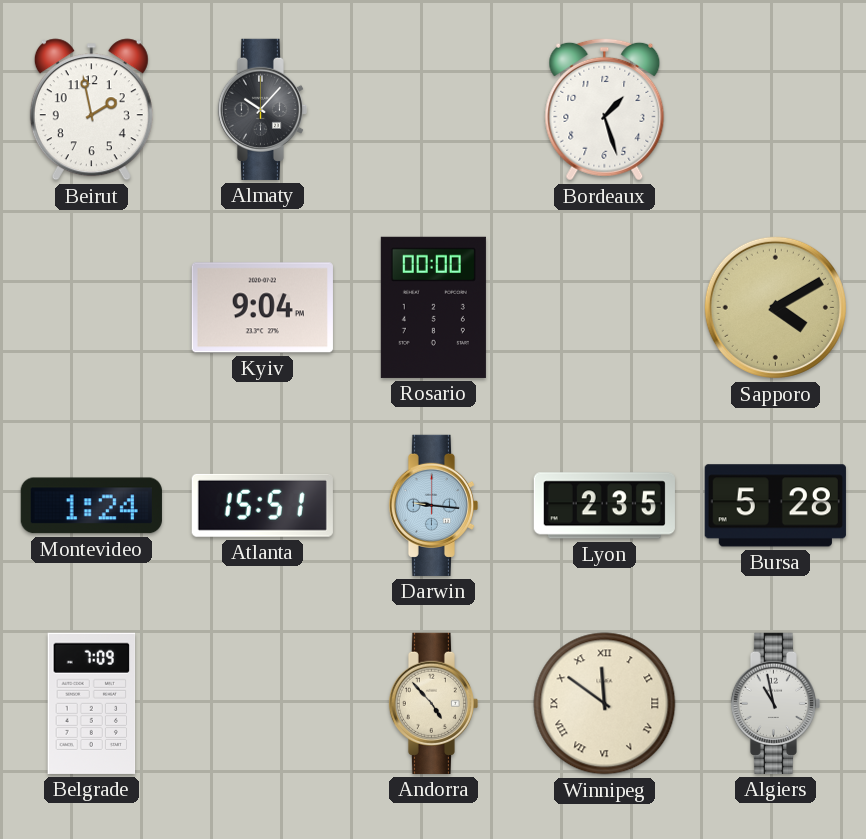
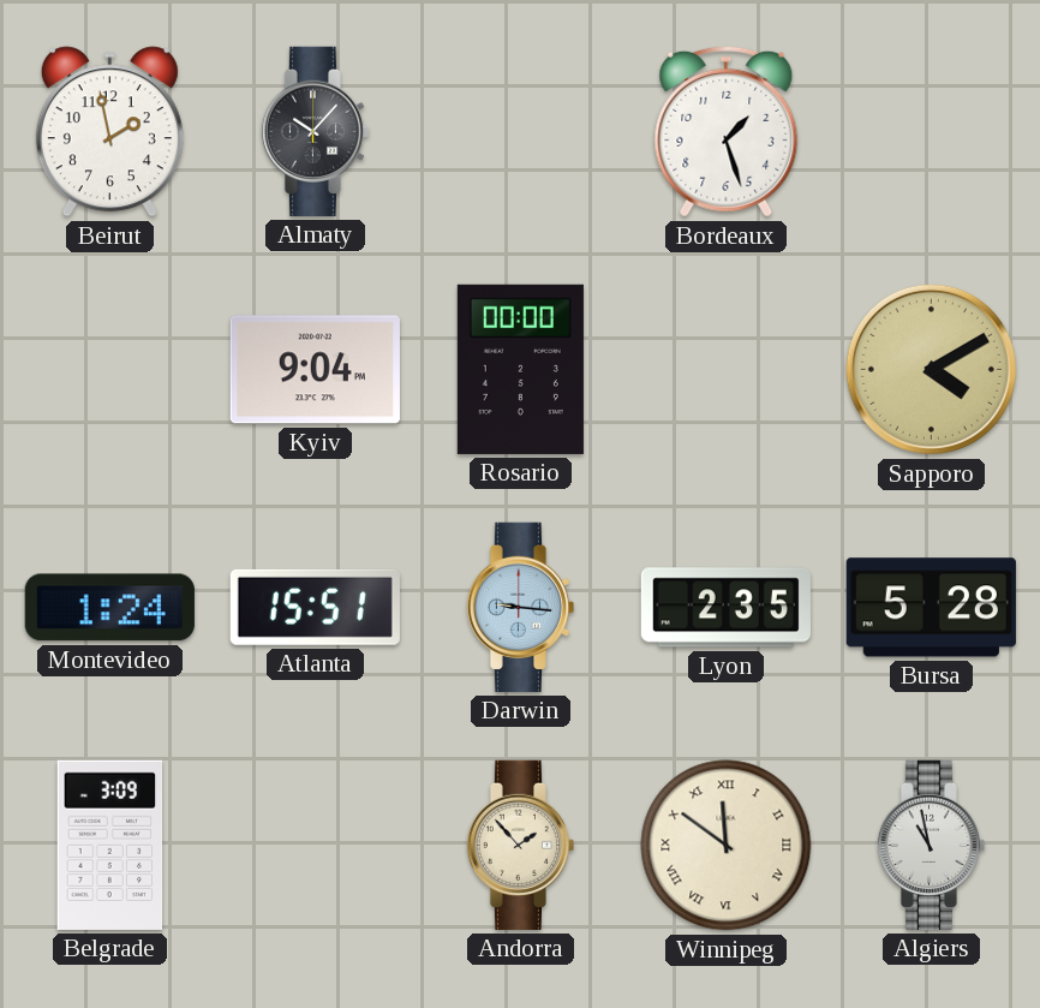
Belgrade: 7:09 -> 3:09
Andorra: 4:53 -> 1:53
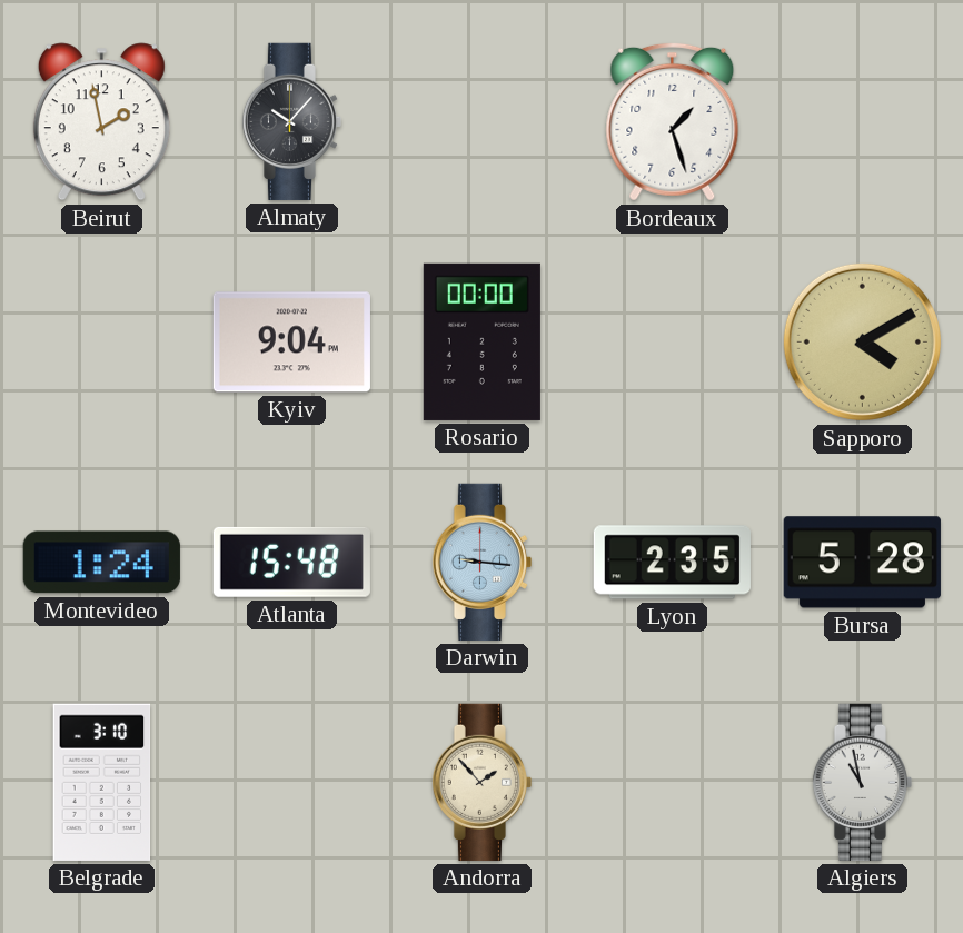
Atlanta: 15:51 -> 15:48
Belgrade: 3:09 -> 3:10
Winnipeg: 11:51 -> none
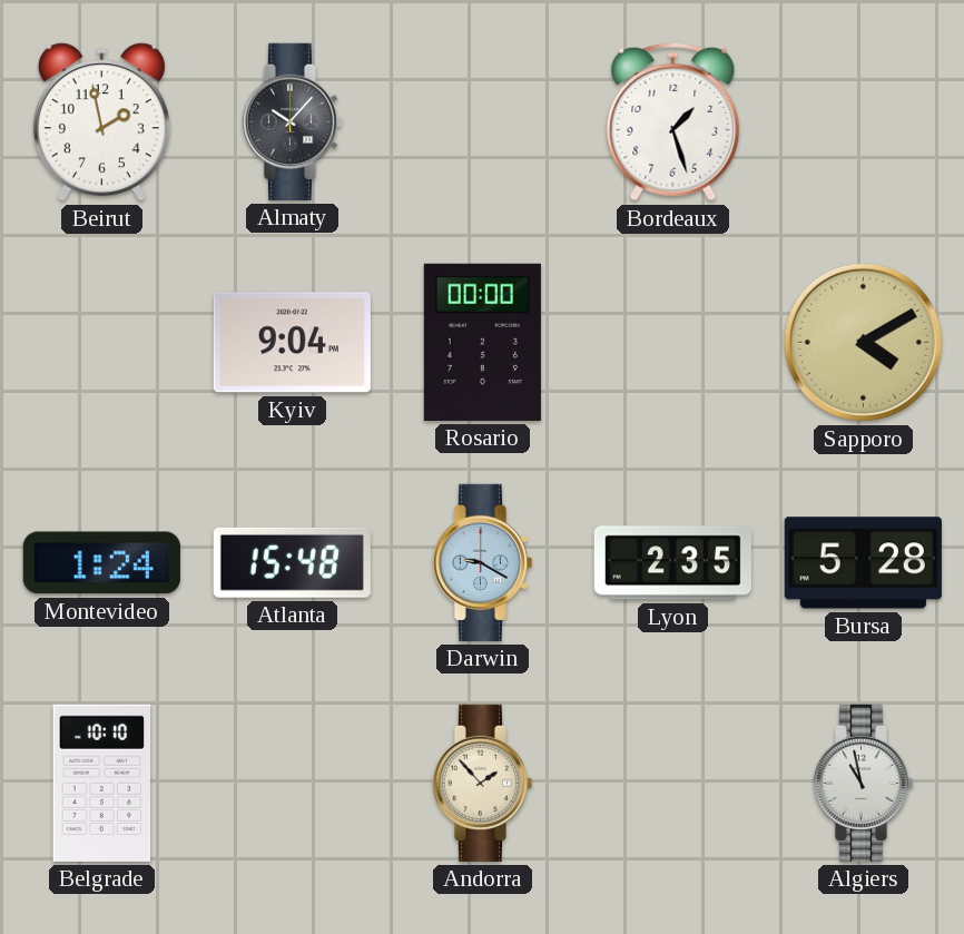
Darwin: 9:16 -> 9:20
Belgrade: 3:10 -> 10:10
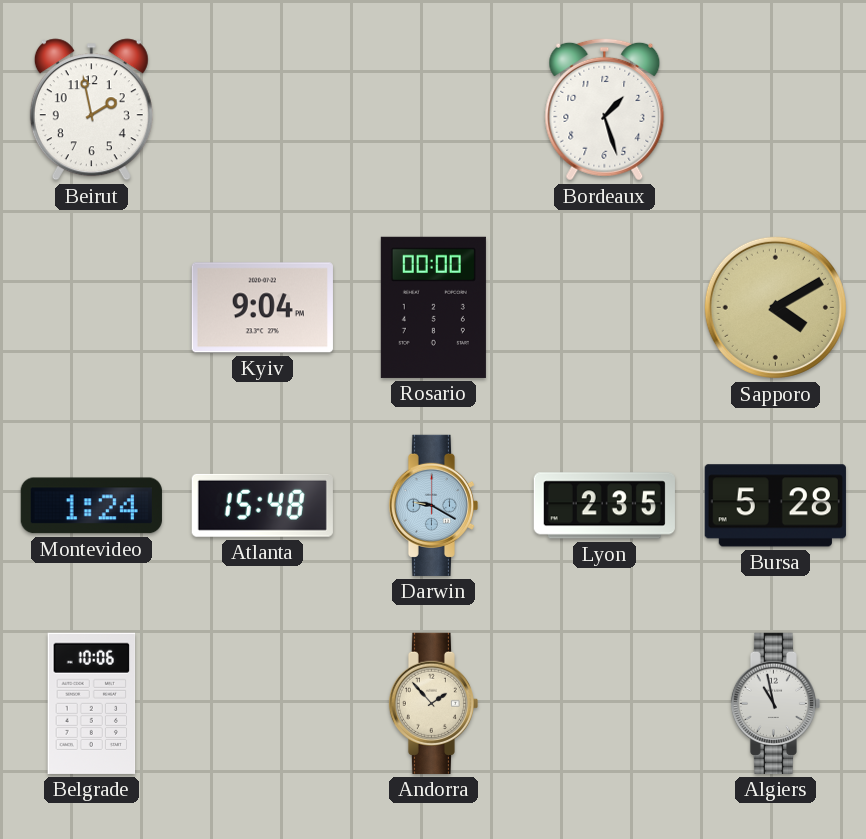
Almaty: 10:07 -> none
Belgrade: 10:10 -> 10:06
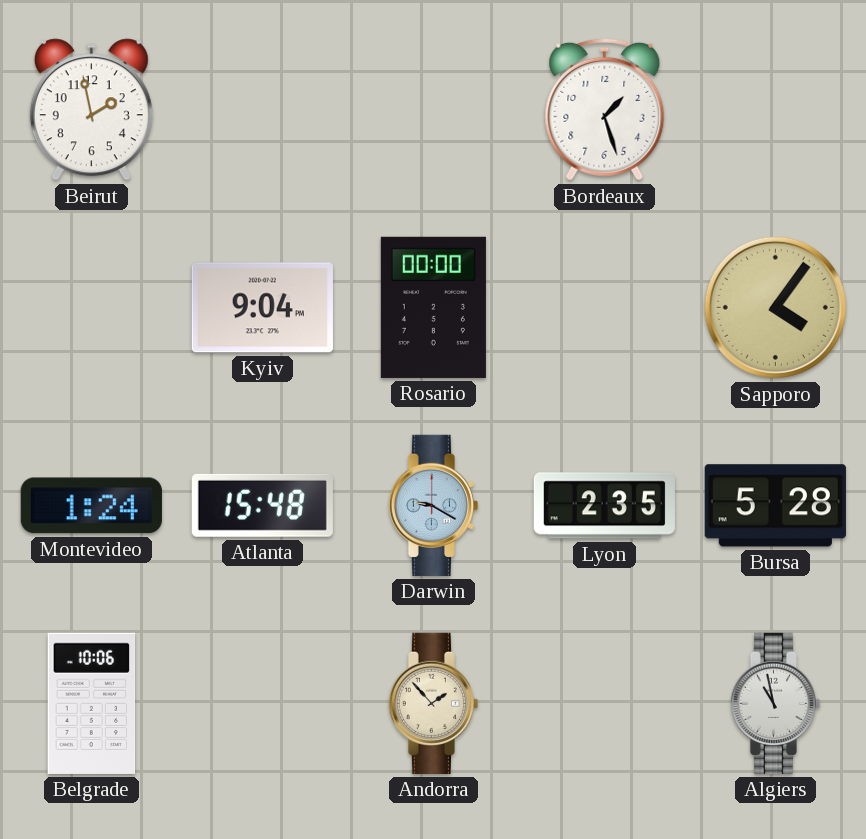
Sapporo: 4:10 -> 4:06
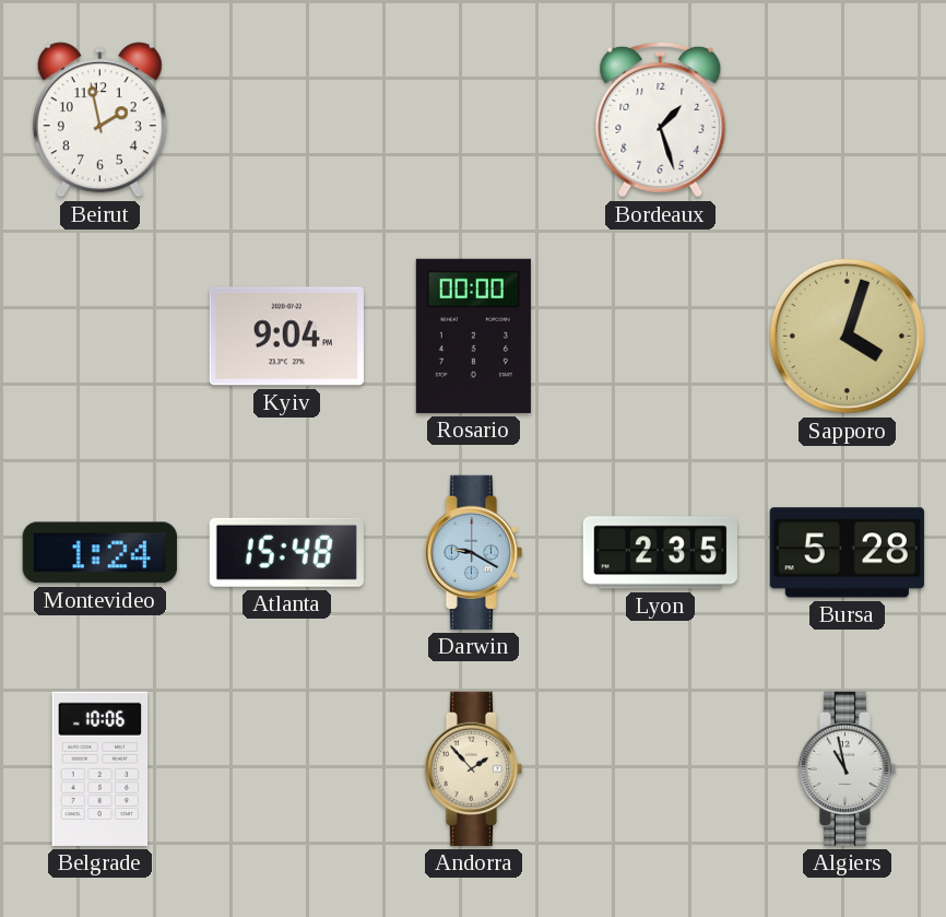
Sapporo: 4:06 -> 4:03
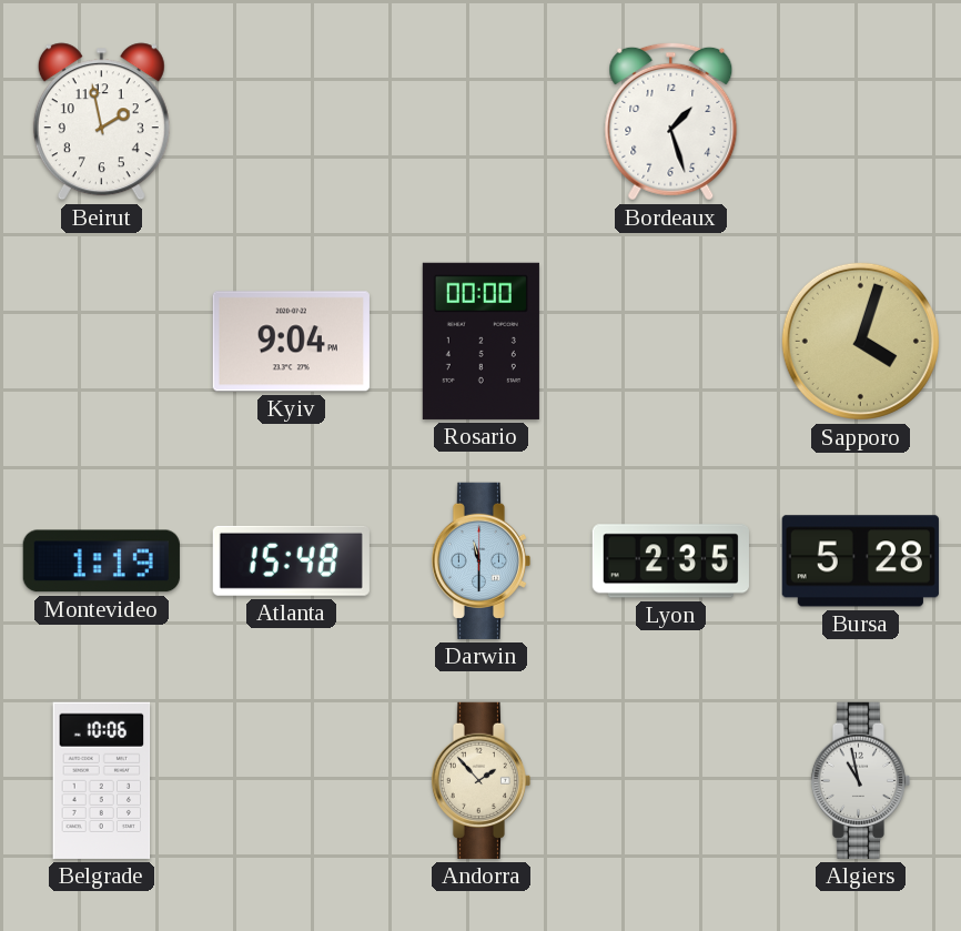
Montevideo: 1:24 -> 1:19
Darwin: 9:20 -> 11:30
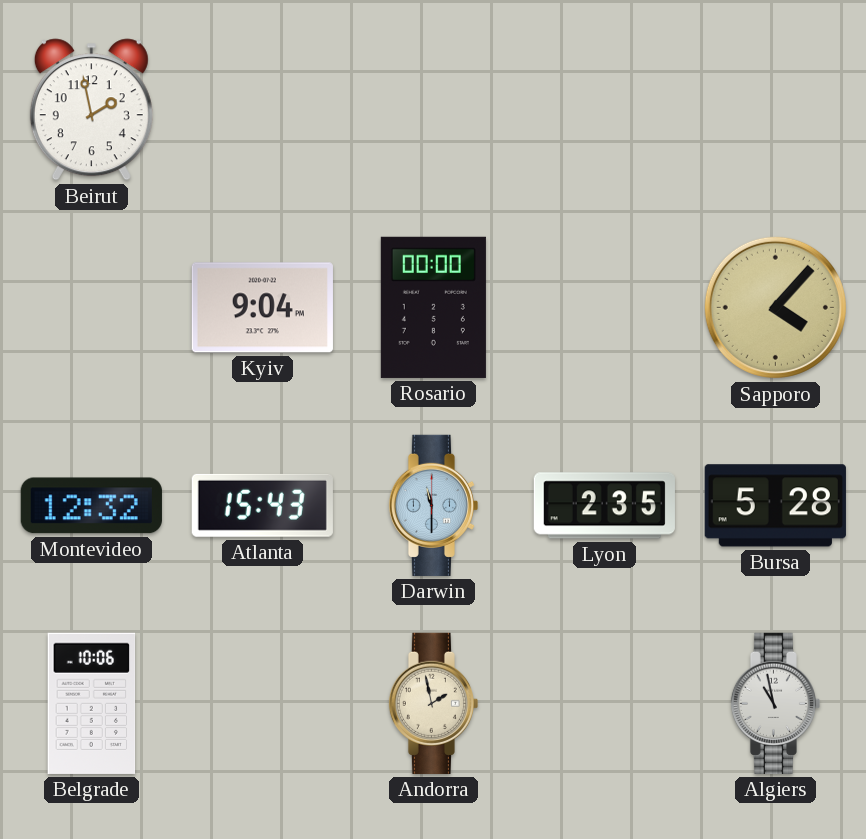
Bordeaux: 1:27 -> none
Sapporo: 4:03 -> 4:07
Montevideo: 1:19 -> 12:32
Atlanta: 15:48 -> 15:43
Andorra: 1:53 -> 1:58
